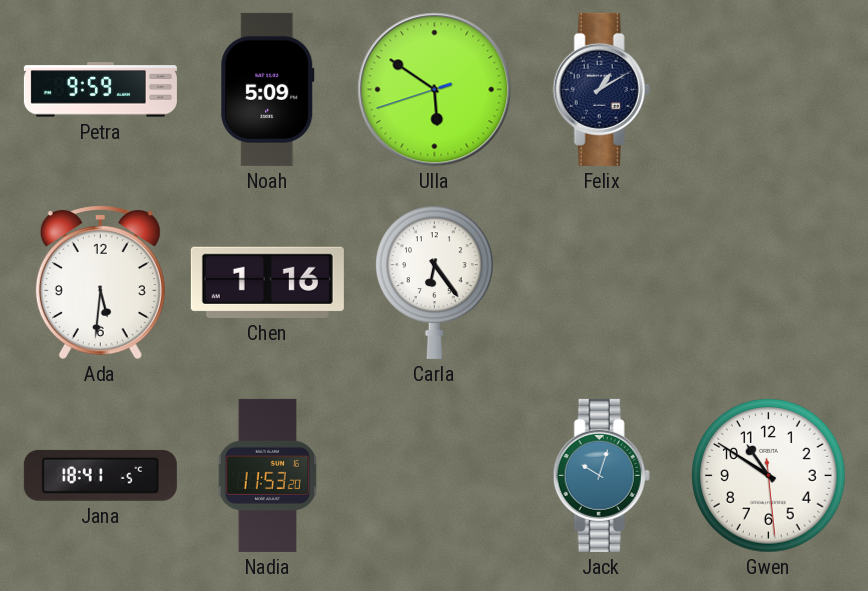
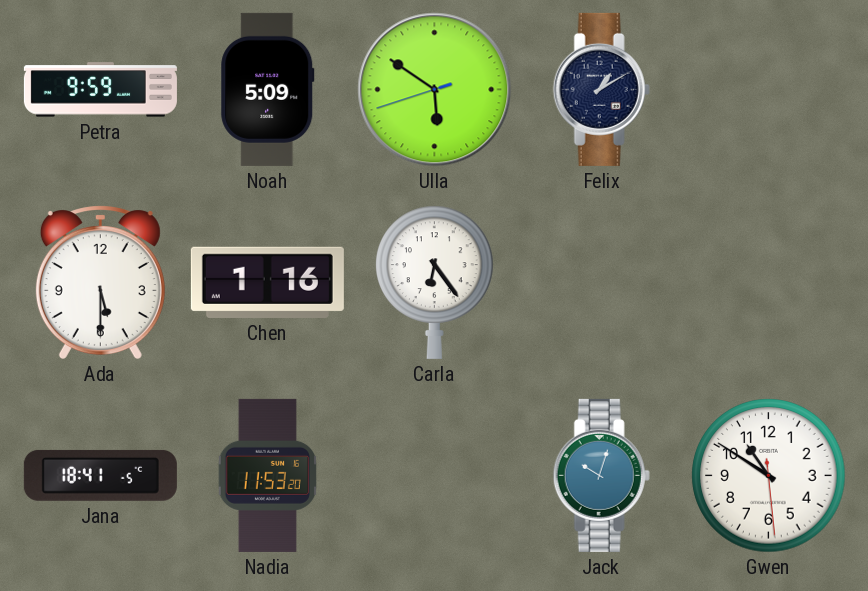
Ada: 5:31 -> 5:30
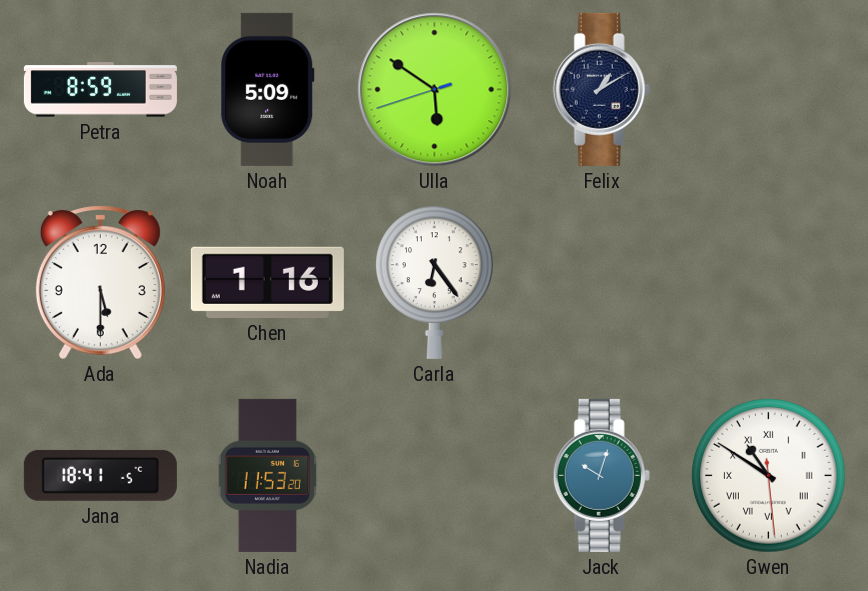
Petra: 9:59 -> 8:59
Gwen numerals: Arabic -> Roman
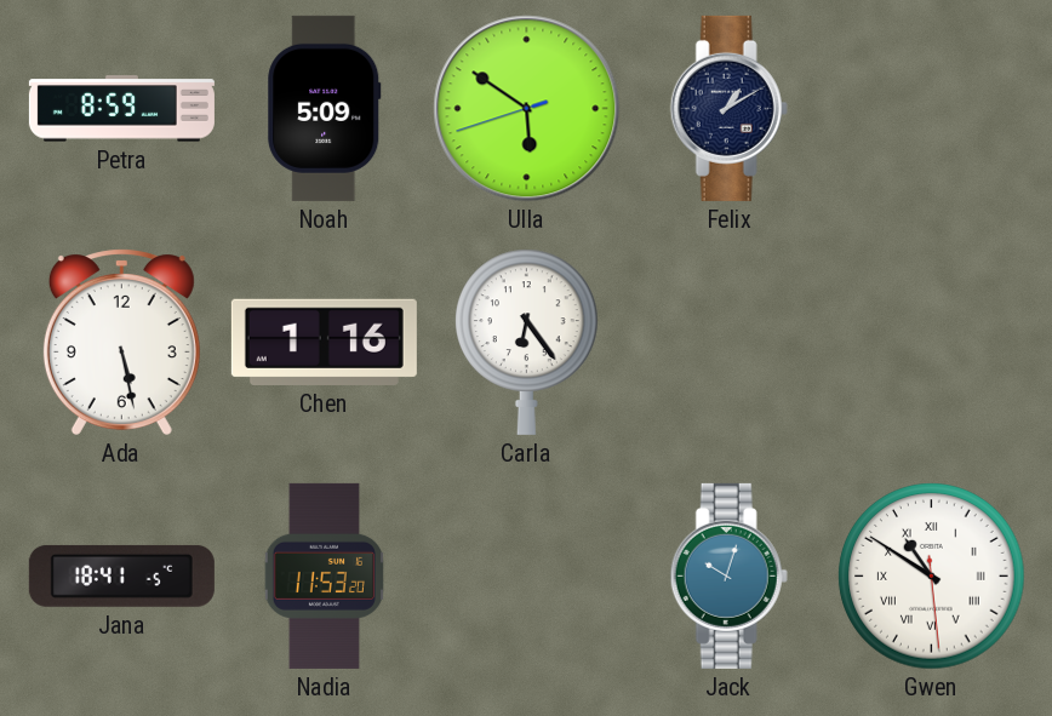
Ada: 5:30 -> 5:28
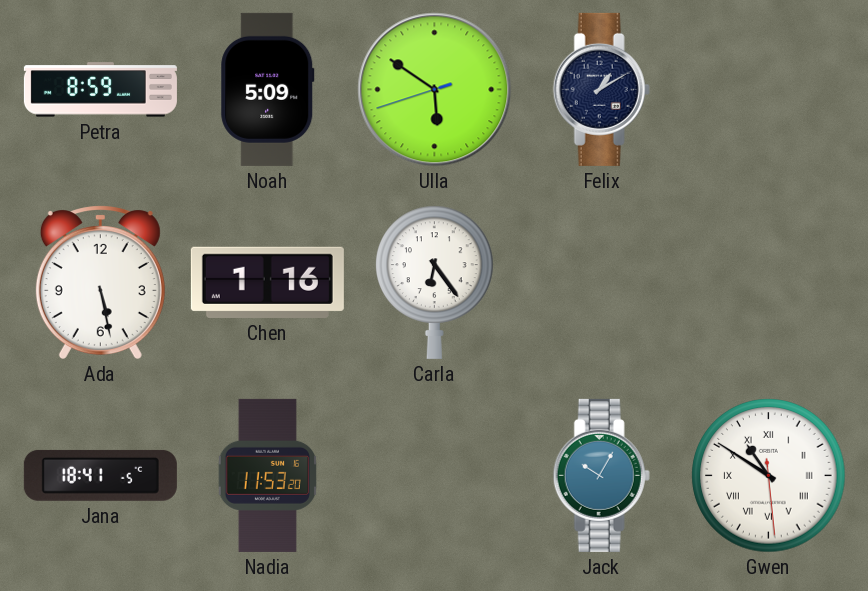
Jack: 10:03 -> 10:05
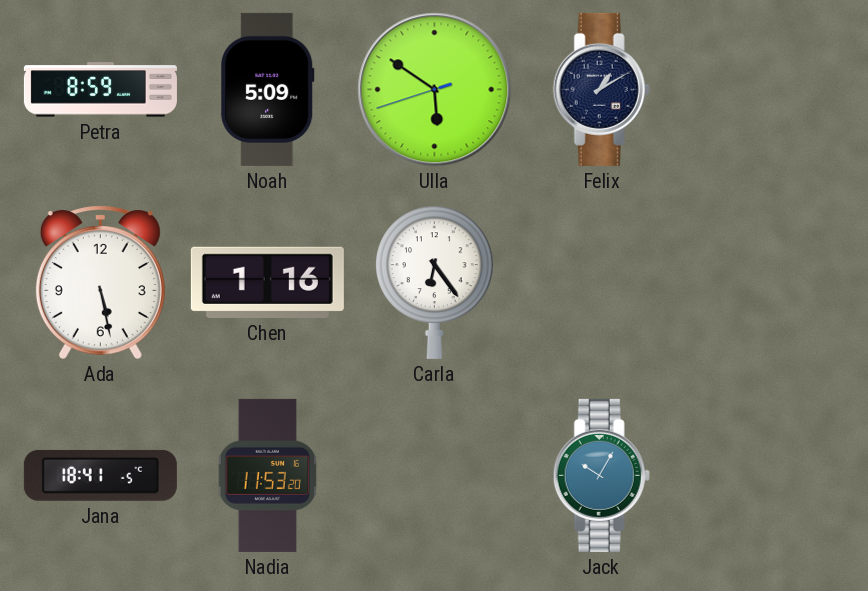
Gwen: 10:50 -> none
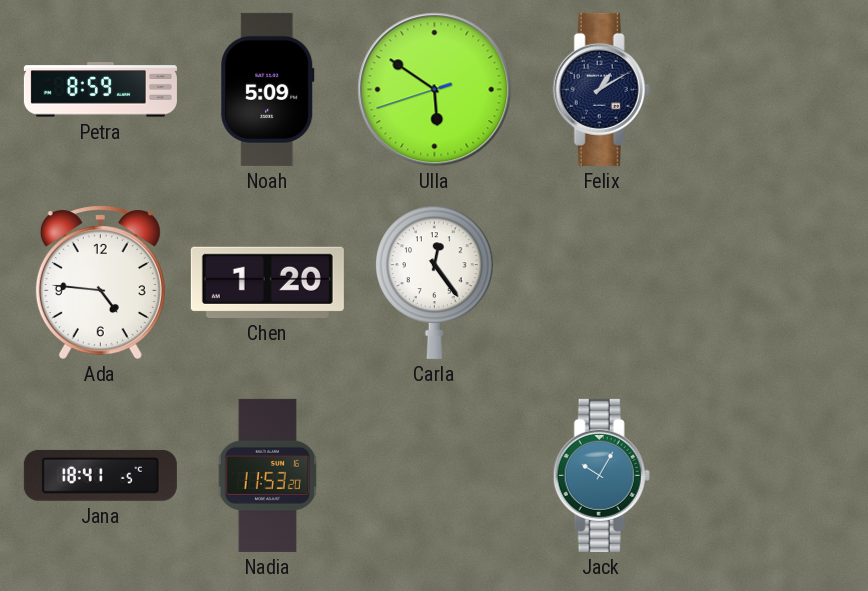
Ada: 5:28 -> 4:46
Chen: 1:16 -> 1:20
Carla: 6:24 -> 12:24
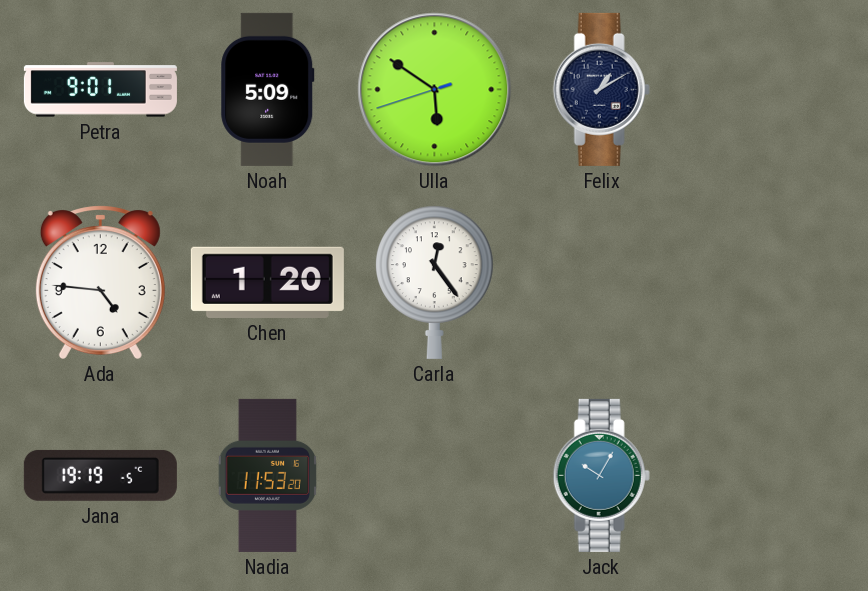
Petra: 8:59 -> 9:01
Jana: 18:41 -> 19:19
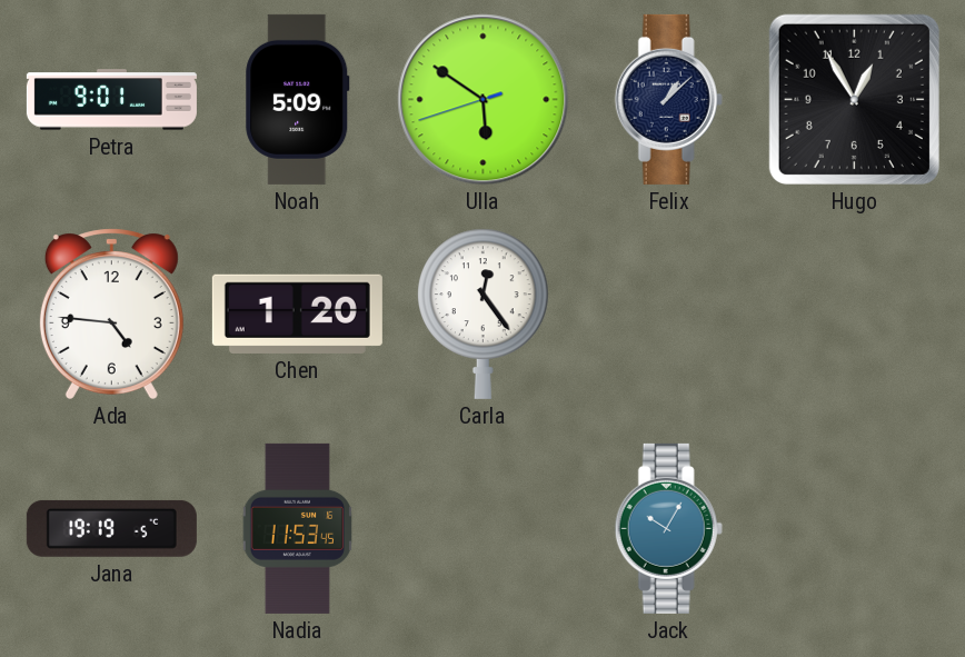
Felix: 1:10 -> 1:08
Hugo: none -> 12:55
Nadia: 11:53:20 -> 11:53:45
